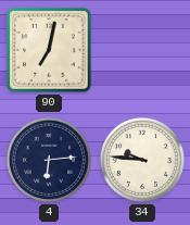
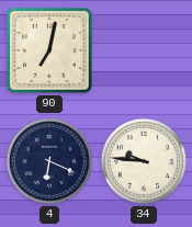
4: 6:14 -> 6:19
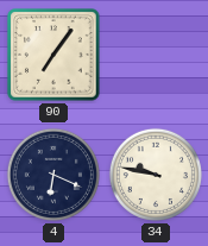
90: 7:02 -> 7:06
34: 9:46 -> 9:47
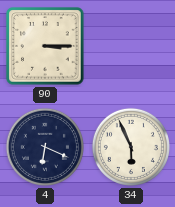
90: 7:06 -> 3:15
34: 9:47 -> 5:56
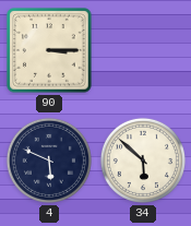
4: 6:19 -> 5:49
34: 5:56 -> 5:52
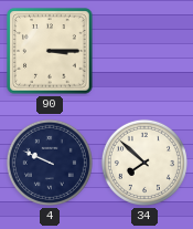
4: 5:49 -> 9:49
34: 5:52 -> 7:52
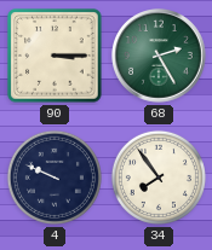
68: none -> 2:25
34: 7:52 -> 7:54
